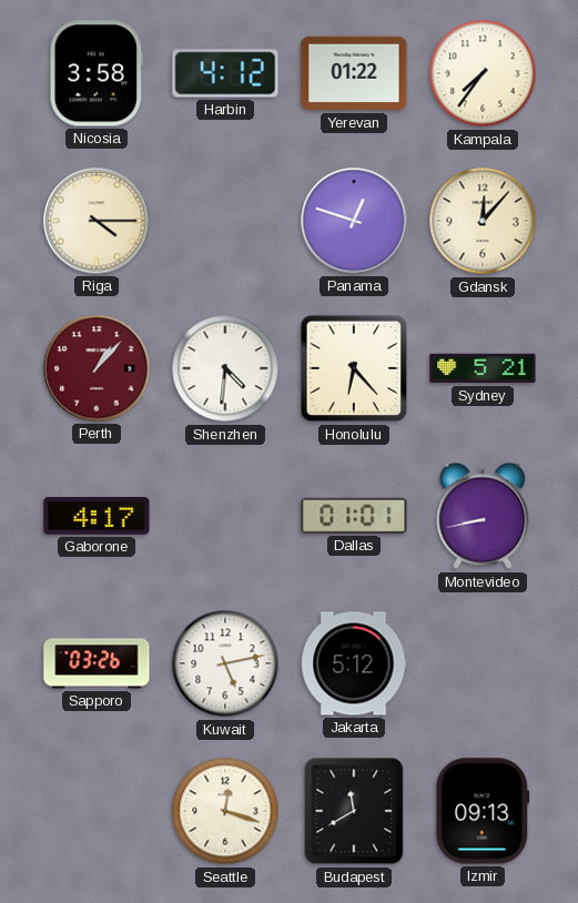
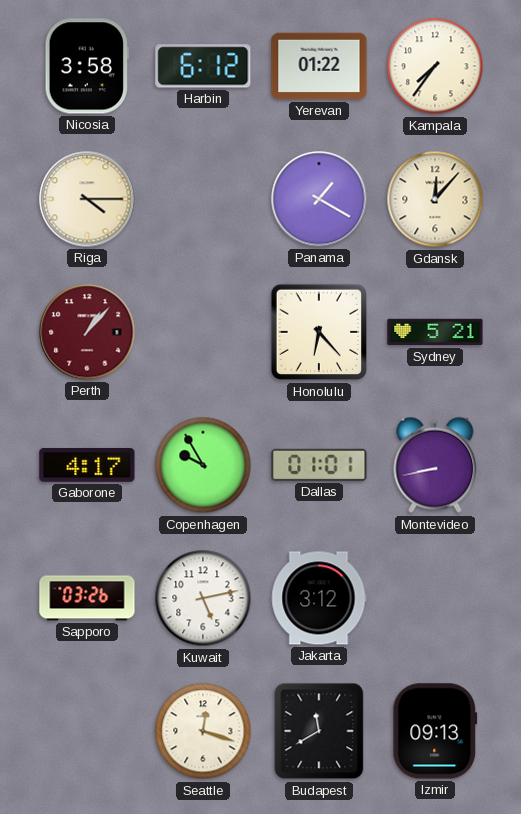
Harbin: 4:12 -> 6:12
Panama: 12:48 -> 1:20
Shenzhen: 4:31 -> none
Copenhagen: none -> 9:55
Jakarta: 5:12 -> 3:12
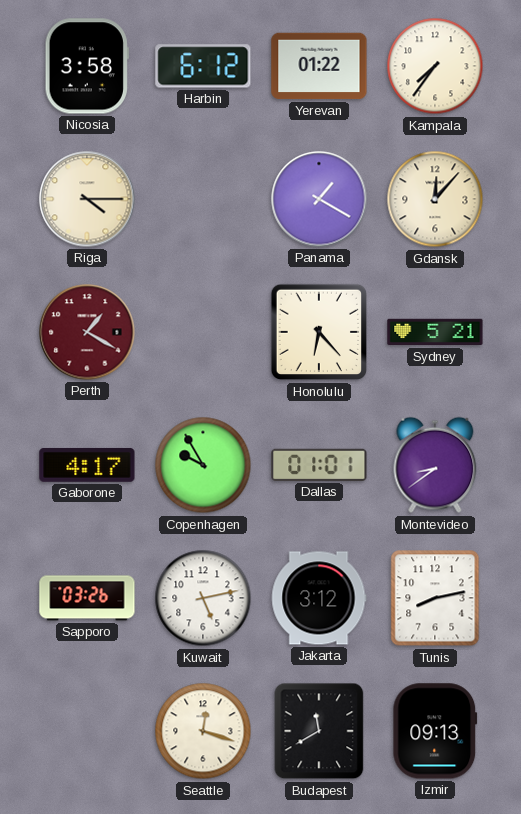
Perth: 1:07 -> 1:20
Montevideo: 8:43 -> 8:39
Tunis: none -> 8:13
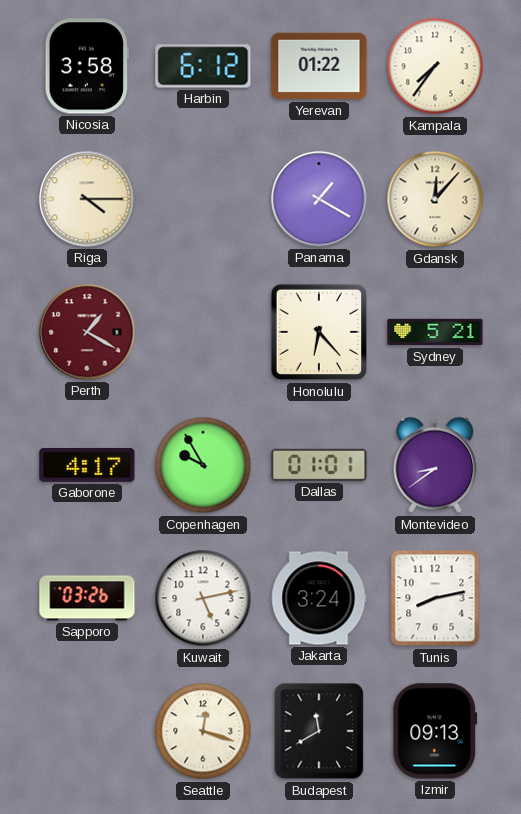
Jakarta: 3:12 -> 3:24
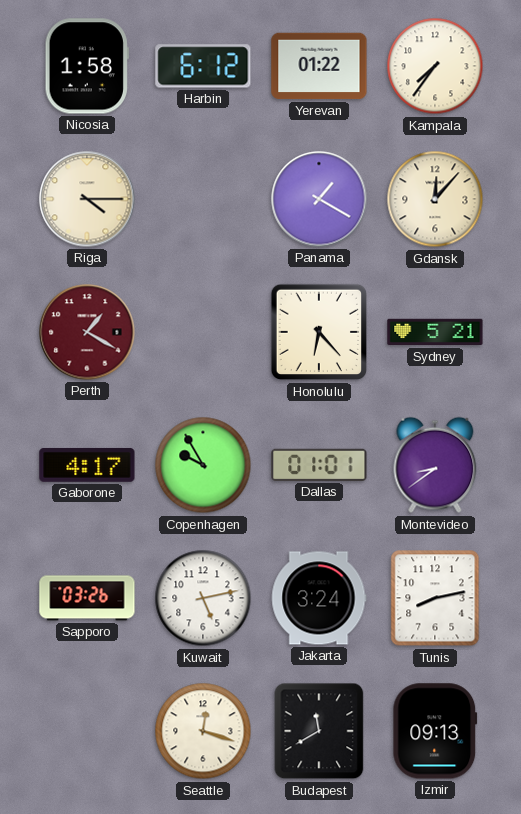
Nicosia: 3:58 -> 1:58
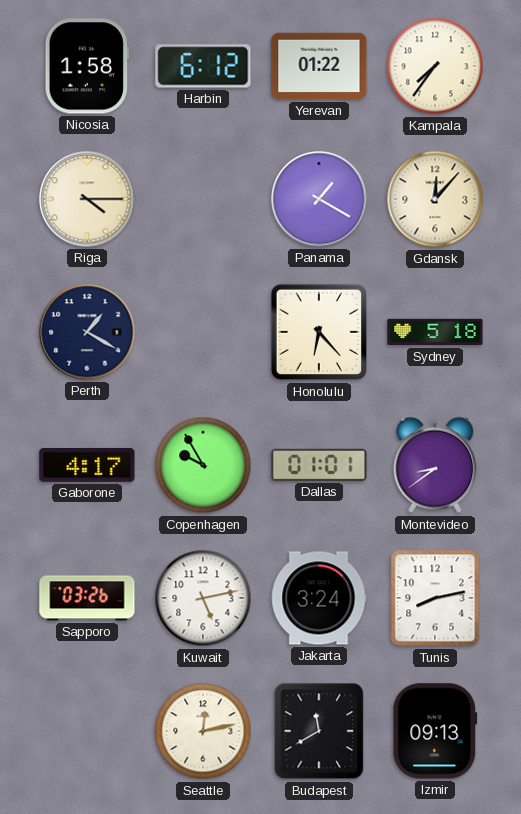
Perth dial: burgundy -> navy
Sydney: 5:21 -> 5:18
Seattle: 12:18 -> 12:13
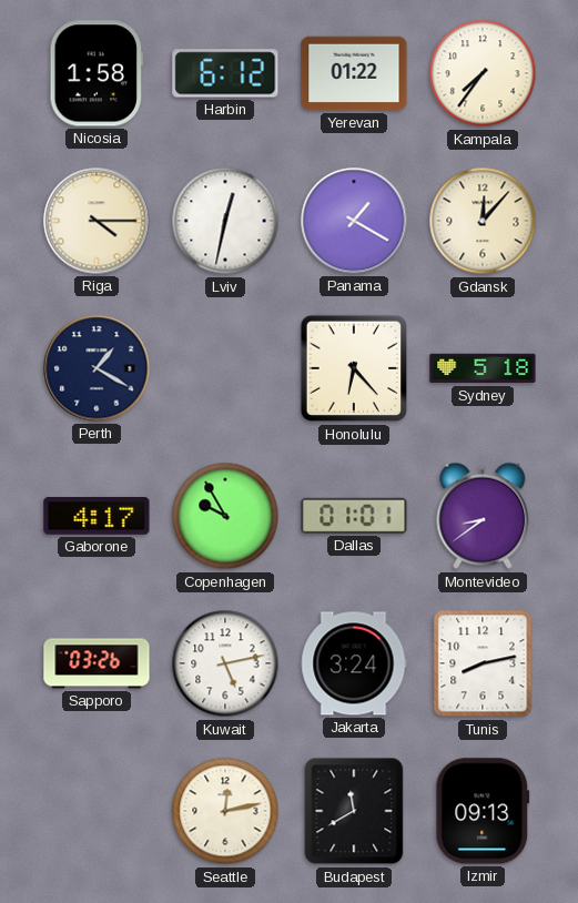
Lviv: none -> 12:32
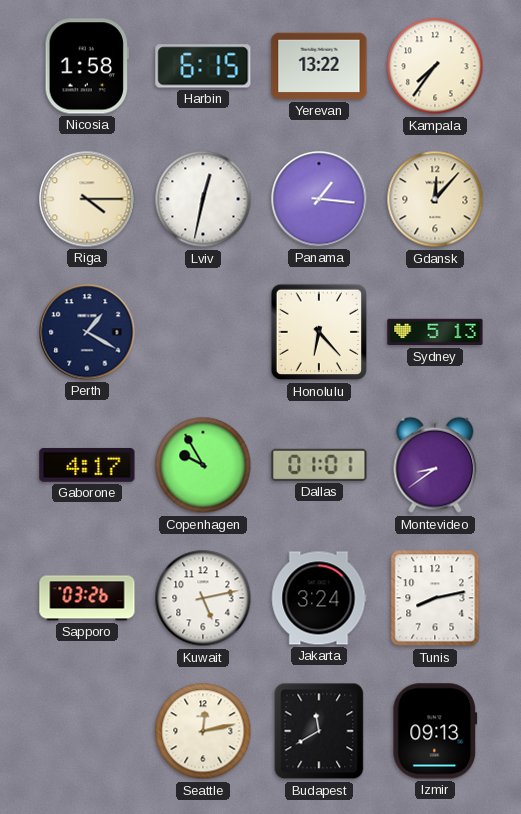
Harbin: 6:12 -> 6:15
Yerevan: 01:22 -> 13:22
Panama: 1:20 -> 1:16
Sydney: 5:18 -> 5:13
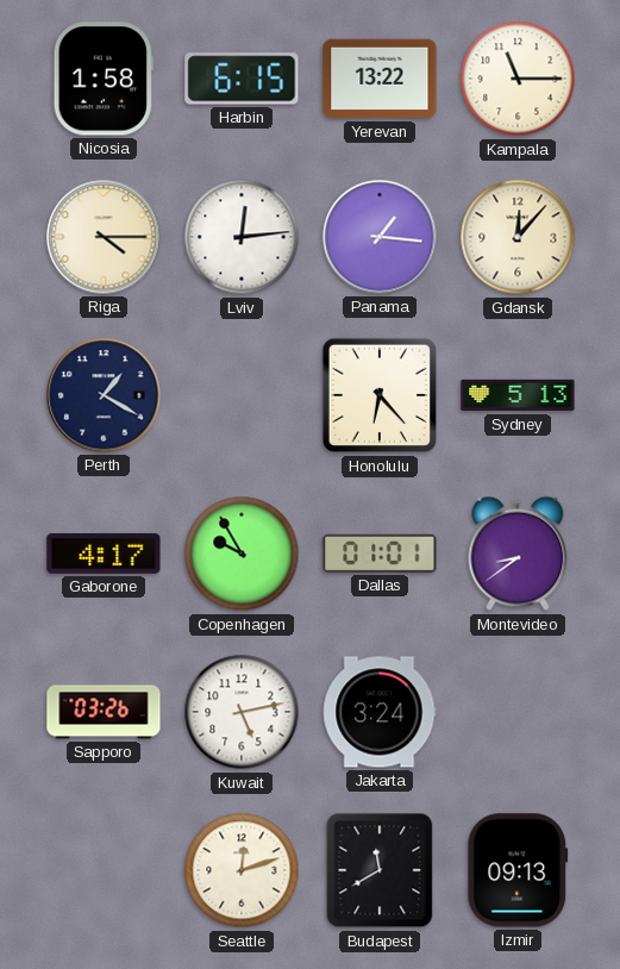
Kampala: 7:36 -> 11:15
Lviv: 12:32 -> 12:14
Tunis: 8:13 -> none
Seattle: 12:13 -> 12:12
